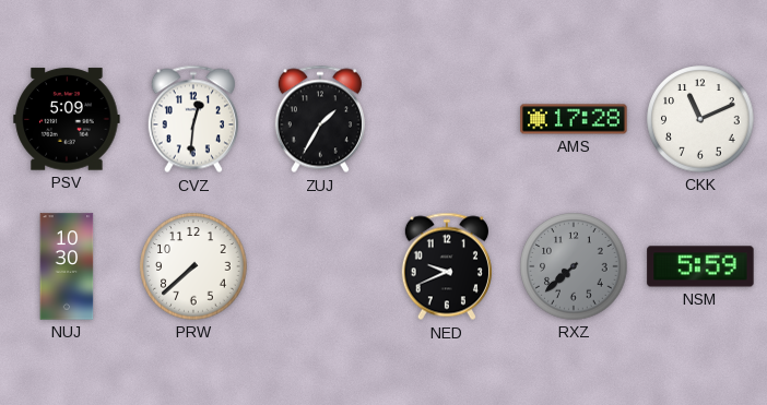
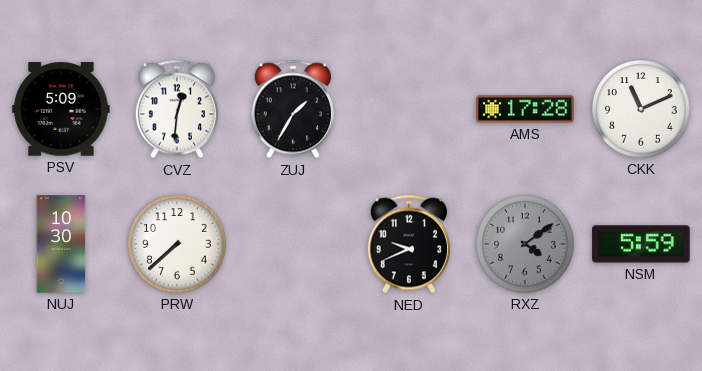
RXZ: 7:38 -> 4:09
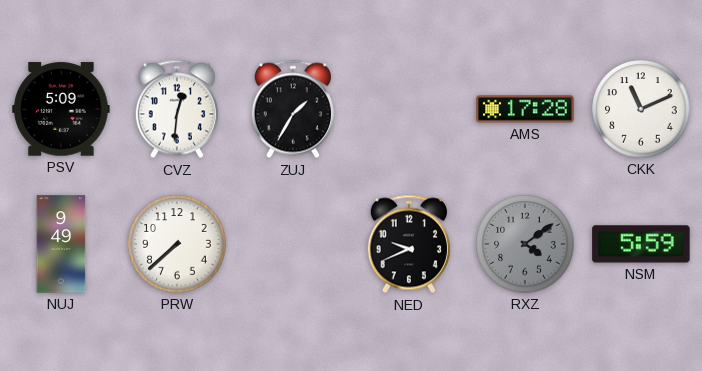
NUJ: 10:30 -> 9:49
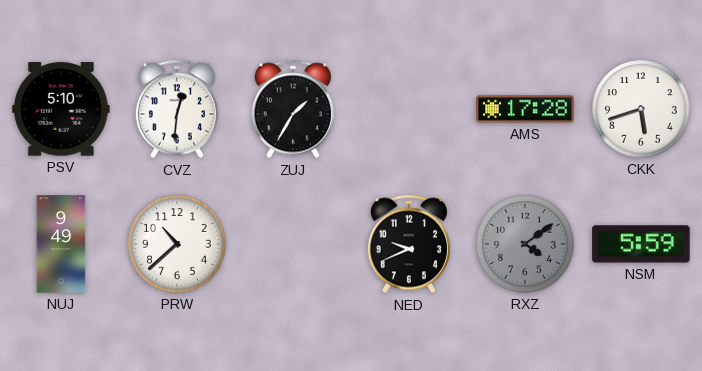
PSV: 5:09 -> 5:10
CKK: 11:11 -> 5:42
PRW: 7:38 -> 10:38
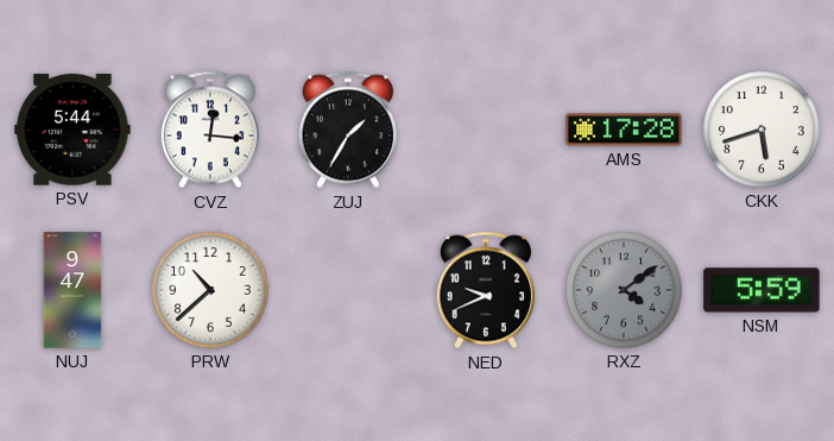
PSV: 5:10 -> 5:44
CVZ: 12:31 -> 12:16
NUJ: 9:49 -> 9:47
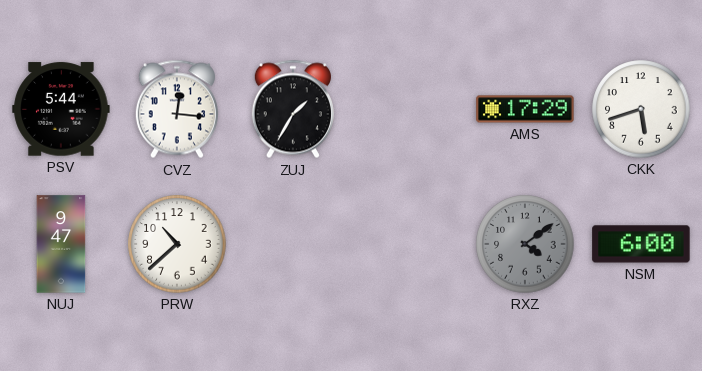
AMS: 17:28 -> 17:29
NED: 9:41 -> none
NSM: 5:59 -> 6:00
